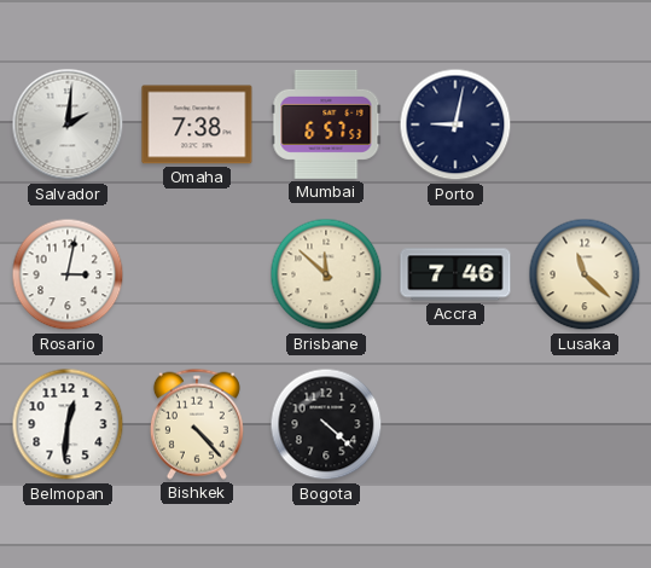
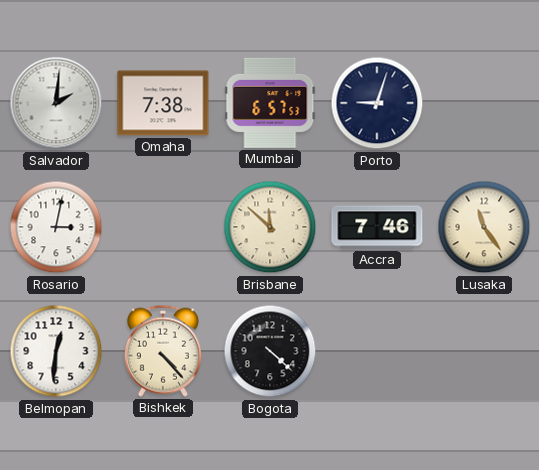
Porto: 9:02 -> 9:03
Lusaka: 11:22 -> 11:24
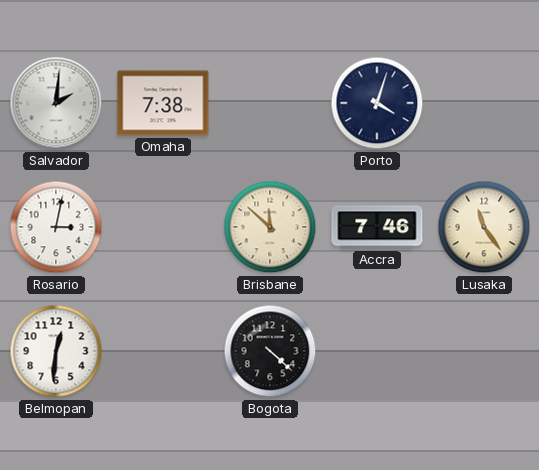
Mumbai: 6:57 -> none
Porto: 9:03 -> 4:03
Bishkek: 4:23 -> none
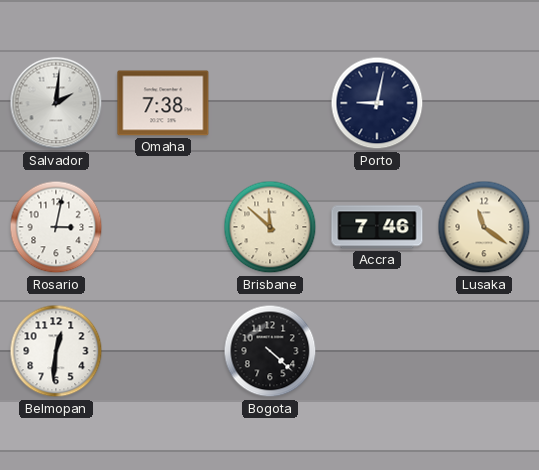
Porto: 4:03 -> 9:02
Lusaka: 11:24 -> 11:21
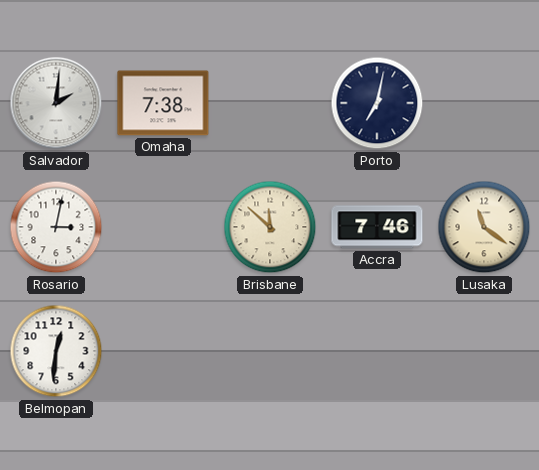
Porto: 9:02 -> 7:02
Bogota: 4:22 -> none
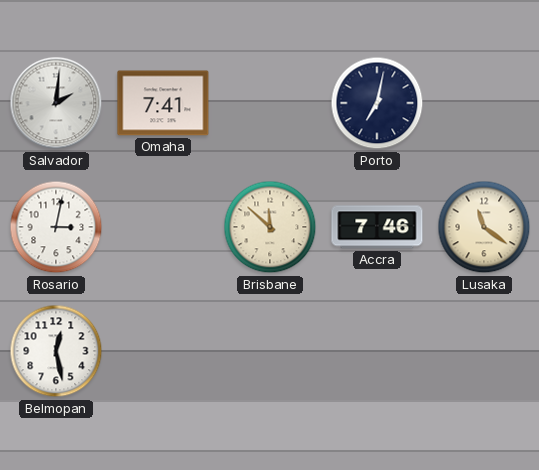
Omaha: 7:38 -> 7:41
Belmopan: 12:31 -> 12:28
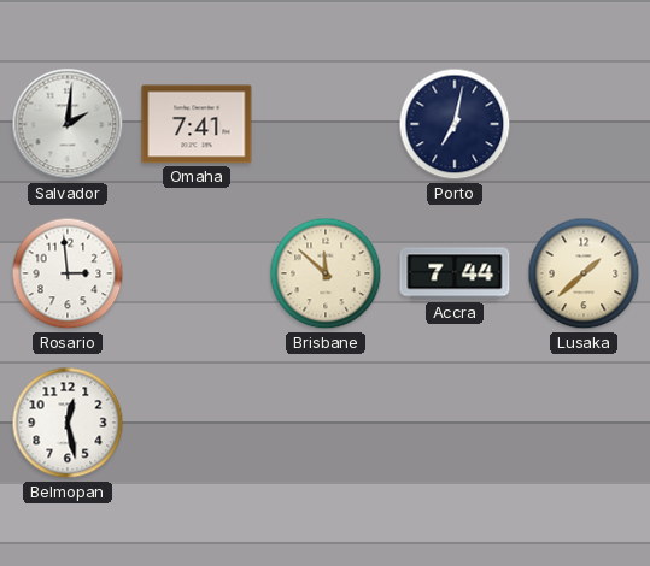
Rosario: 3:02 -> 2:59
Accra: 7:46 -> 7:44
Lusaka: 11:21 -> 1:38
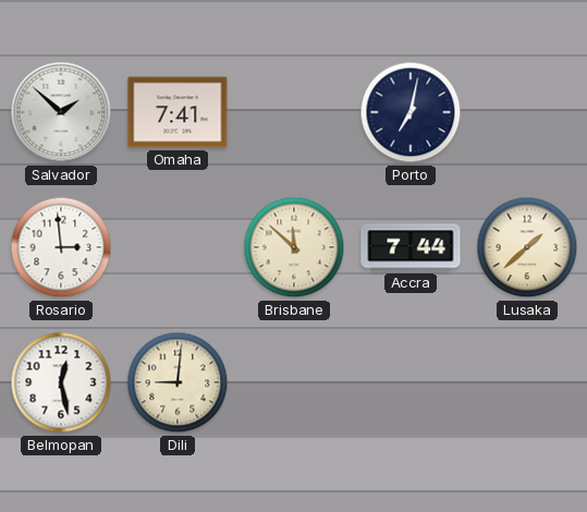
Salvador: 2:01 -> 1:52
Dili: none -> 9:01
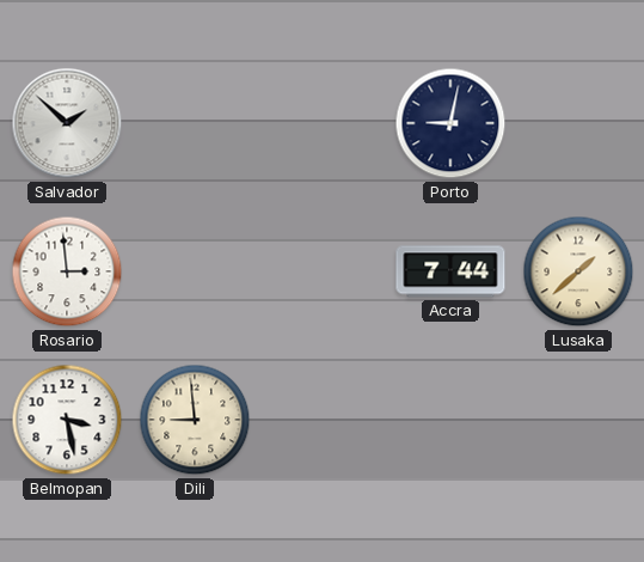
Omaha: 7:41 -> none
Porto: 7:02 -> 9:02
Brisbane: 11:52 -> none
Belmopan: 12:28 -> 3:28
Dili: 9:01 -> 8:59
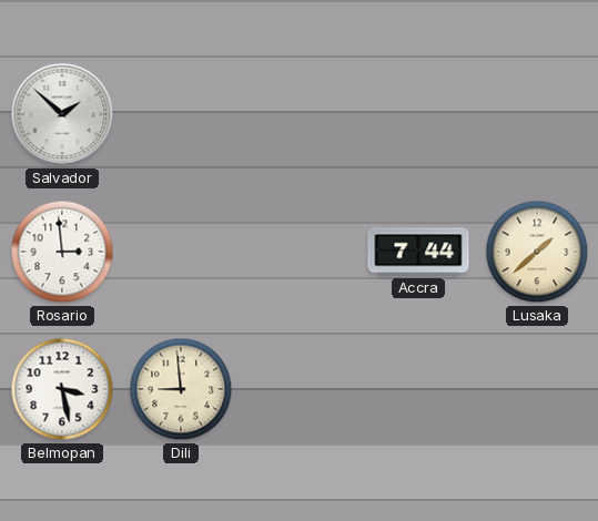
Porto: 9:02 -> none
